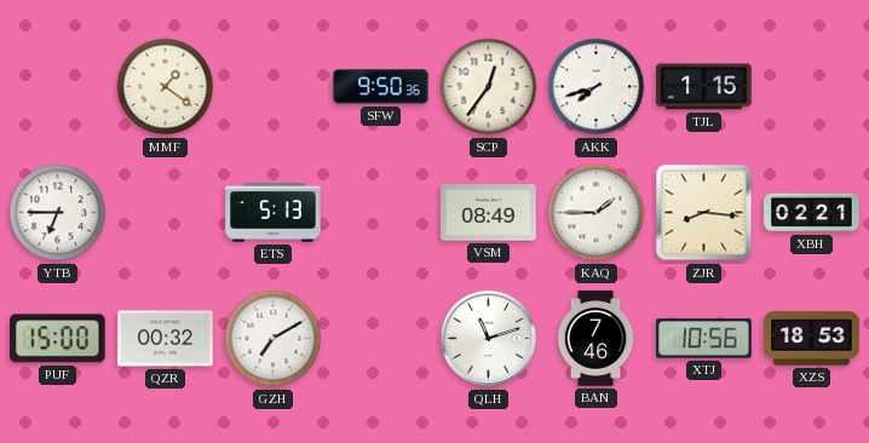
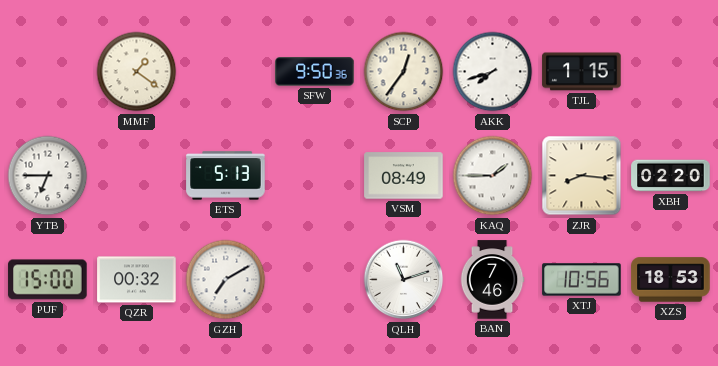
XBH: 02:21 -> 02:20
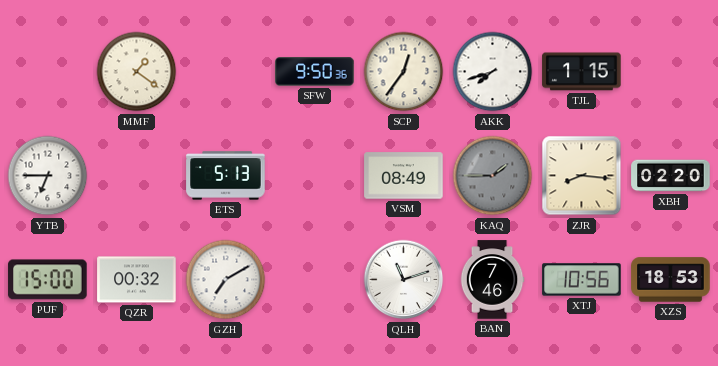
KAQ dial: white -> grey
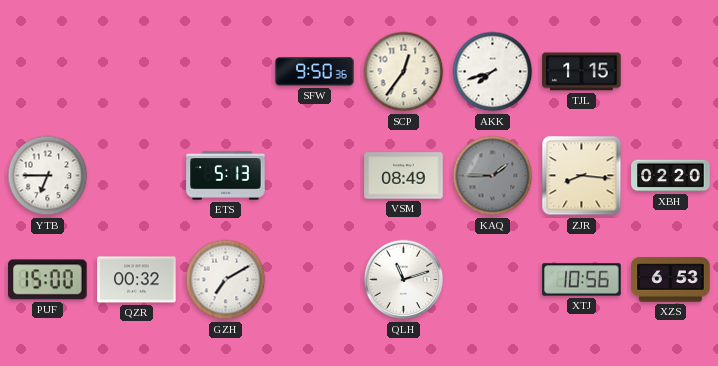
MMF: 1:21 -> none
BAN: 7:46 -> none
XZS: 18:53 -> 6:53
